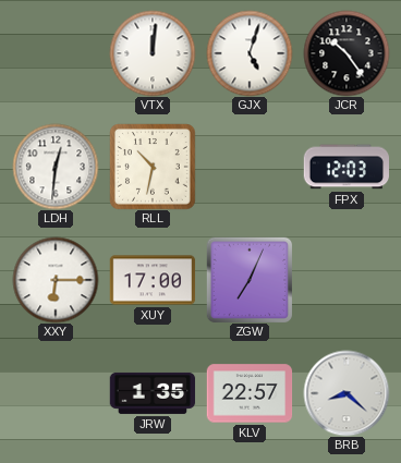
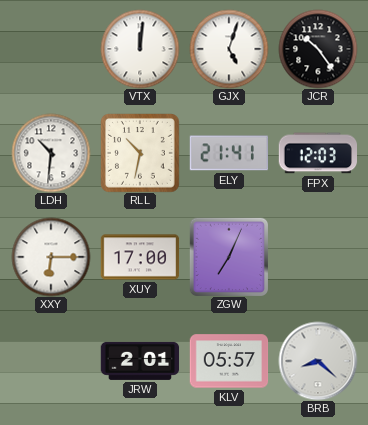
LDH: 12:31 -> 10:31
ELY: none -> 21:41
JRW: 1:35 -> 2:01
KLV: 22:57 -> 05:57
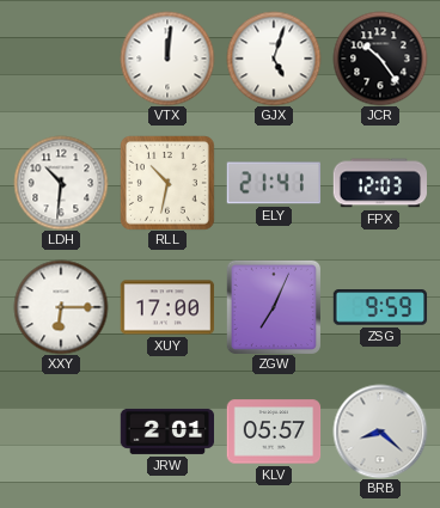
ZSG: none -> 9:59
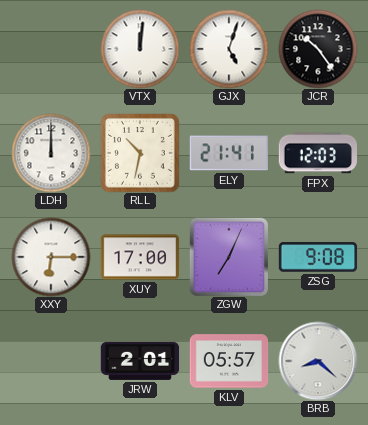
LDH: 10:31 -> 12:00
ZSG: 9:59 -> 9:08
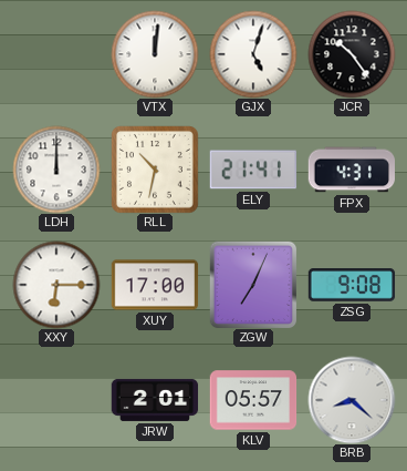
FPX: 12:03 -> 4:31
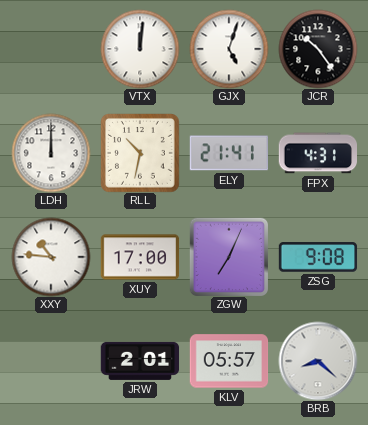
XXY: 6:15 -> 10:46
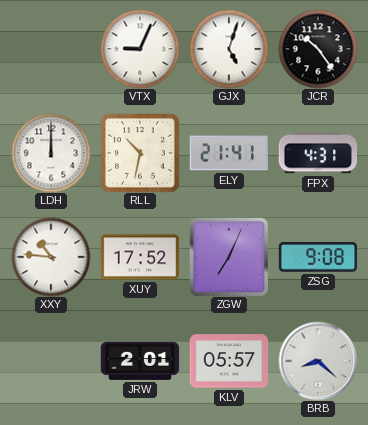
VTX: 12:01 -> 9:04
XUY: 17:00 -> 17:52
